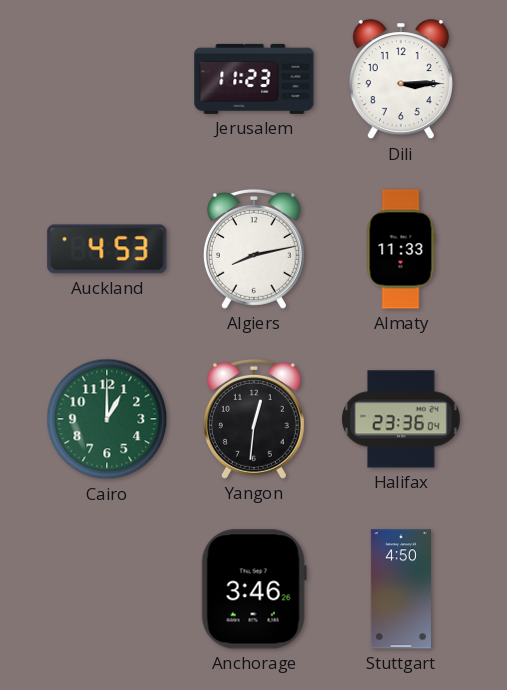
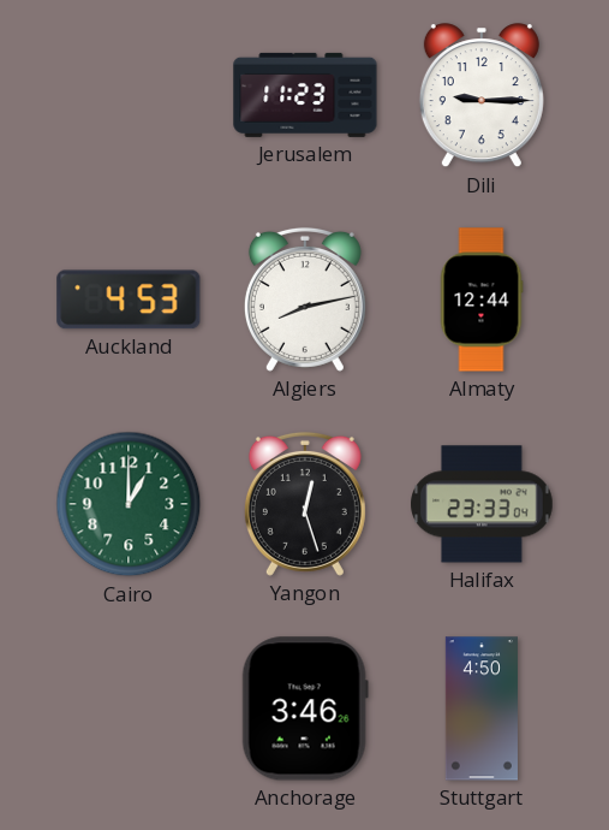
Dili: 3:15 -> 9:15
Almaty: 11:33 -> 12:44
Yangon: 12:31 -> 12:27
Halifax: 23:36 -> 23:33
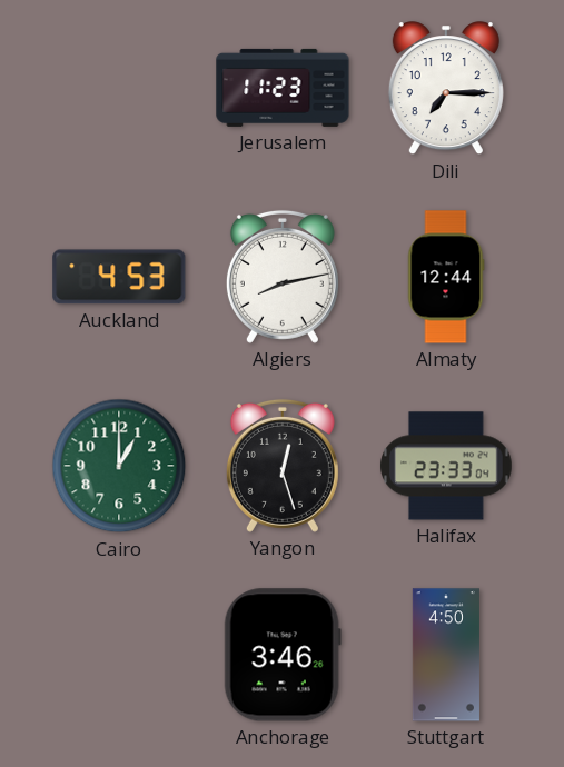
Dili: 9:15 -> 7:15
